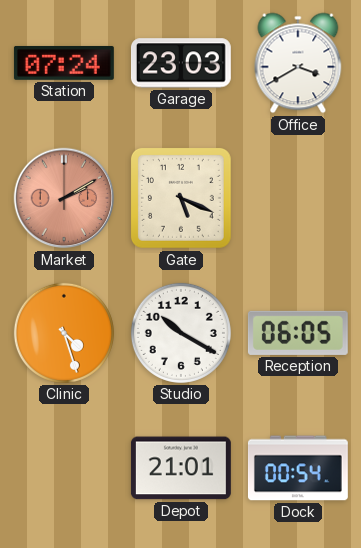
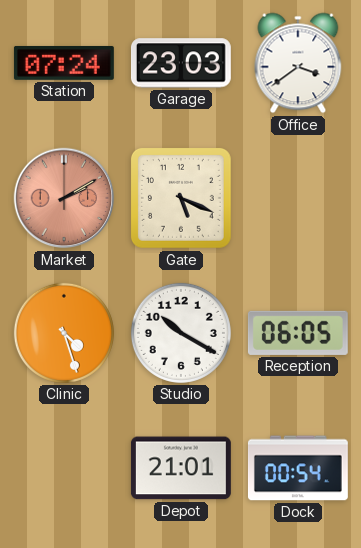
Office: 3:40 -> 3:39
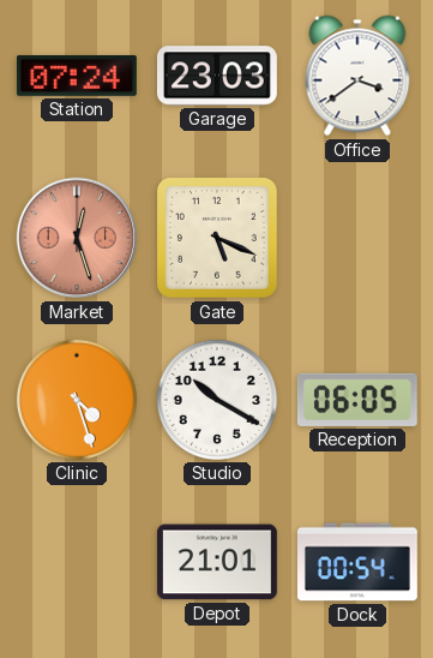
Market: 2:10 -> 12:27
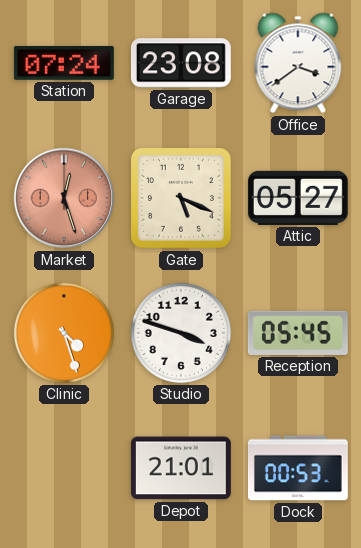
Garage: 23:03 -> 23:08
Attic: none -> 05:27
Studio: 10:20 -> 3:48
Reception: 06:05 -> 05:45
Dock: 00:54 -> 00:53
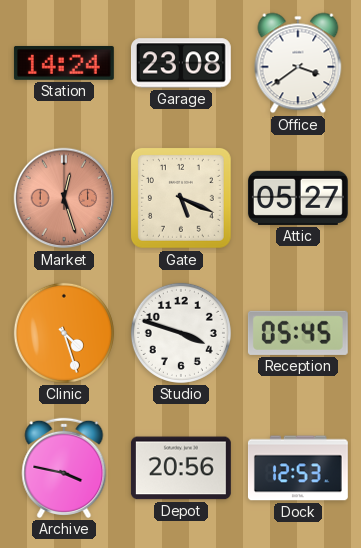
Station: 07:24 -> 14:24
Archive: none -> 3:47
Depot: 21:01 -> 20:56
Dock: 00:53 -> 12:53
